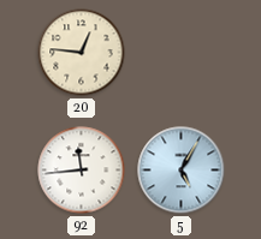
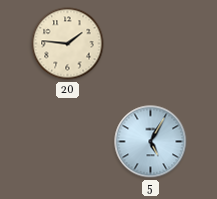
20: 12:46 -> 1:46
92: 11:44 -> none
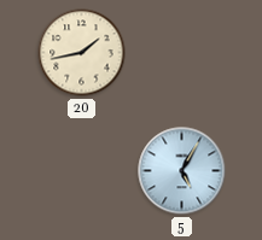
20: 1:46 -> 1:43
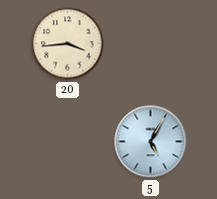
20: 1:43 -> 3:44
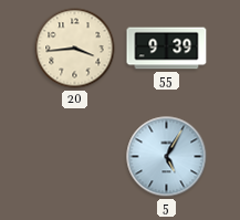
55: none -> 9:39
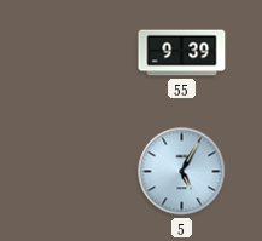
20: 3:44 -> none
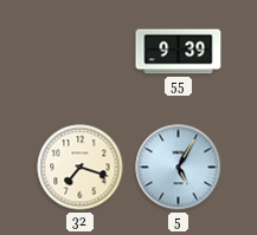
32: none -> 7:18
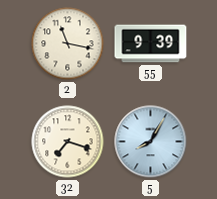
2: none -> 11:17
5: 5:05 -> 8:05
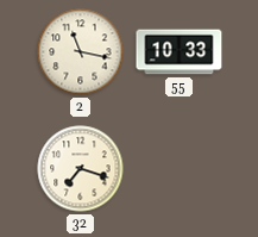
55: 9:39 -> 10:33
5: 8:05 -> none
